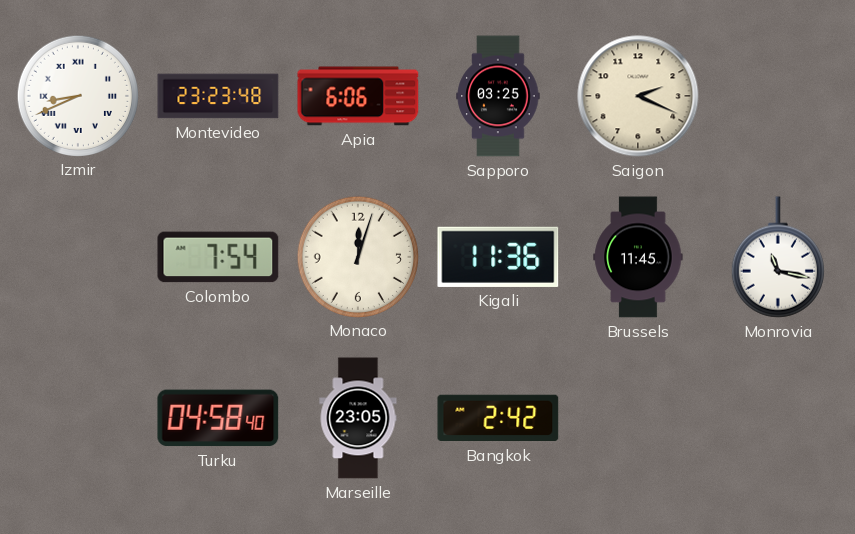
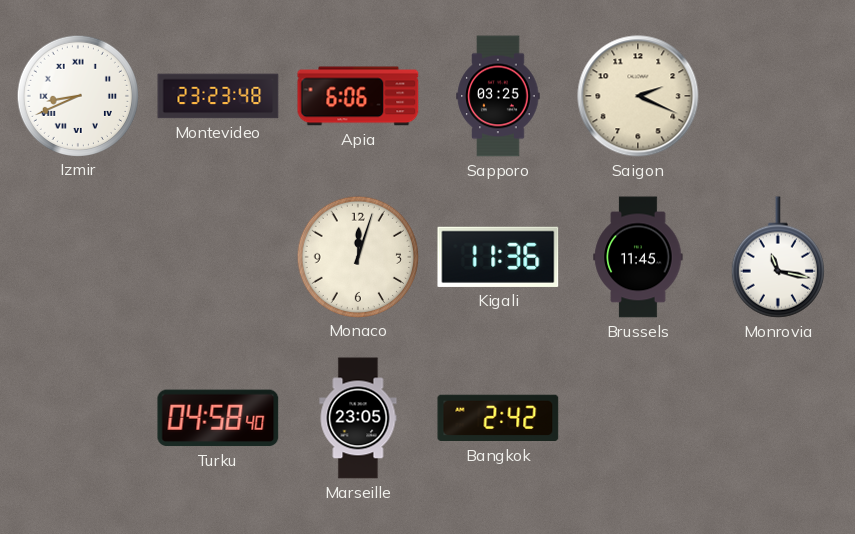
Colombo: 7:54 -> none
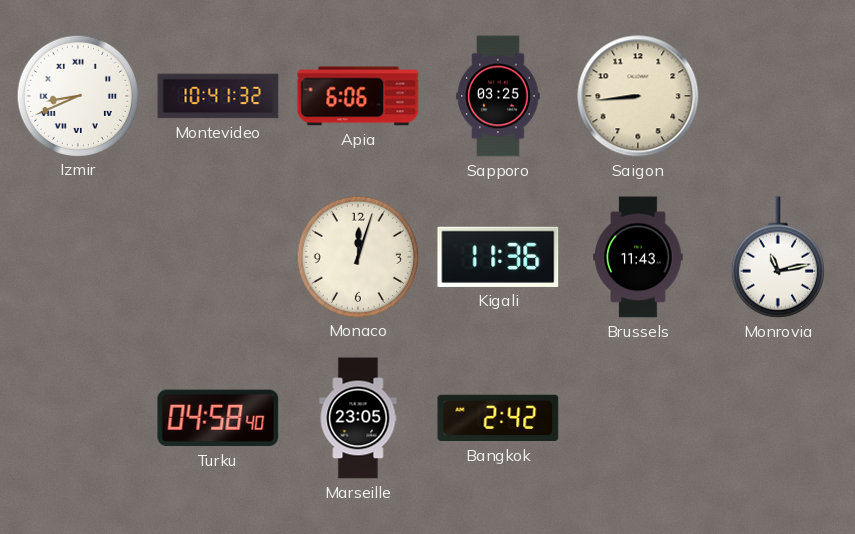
Montevideo: 23:23 -> 10:41
Saigon: 2:19 -> 8:44
Brussels: 11:45 -> 11:43
Monrovia: 11:17 -> 11:13
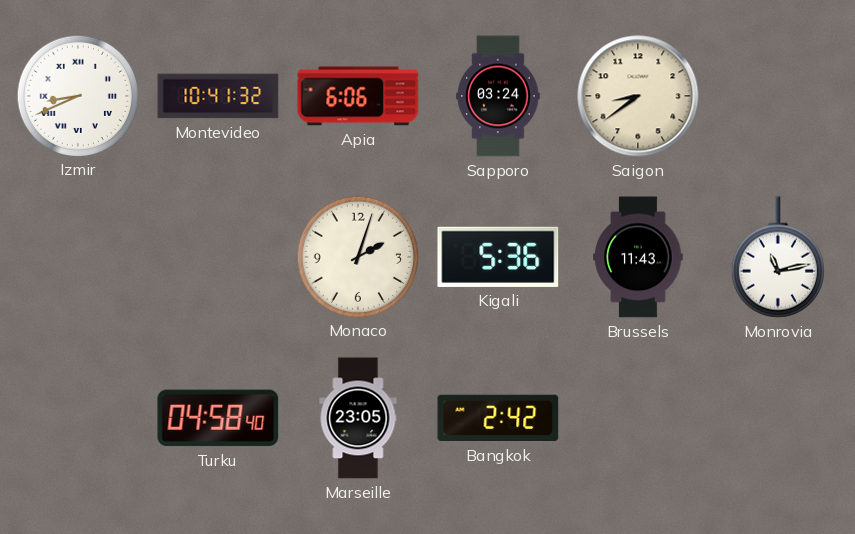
Sapporo: 03:25 -> 03:24
Saigon: 8:44 -> 8:39
Monaco: 12:03 -> 2:03
Kigali: 11:36 -> 5:36
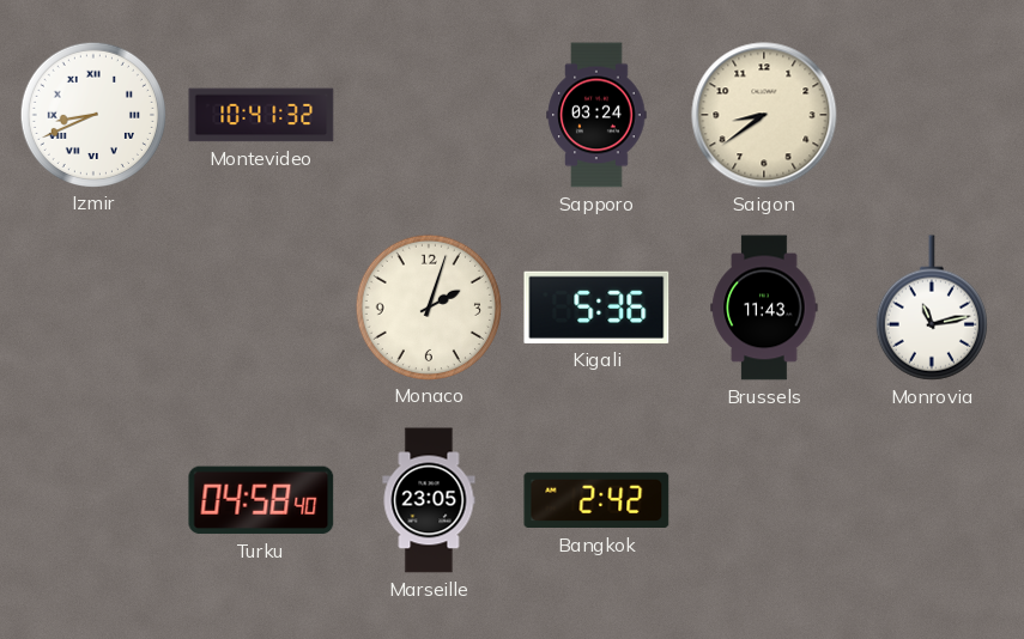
Apia: 6:06 -> none
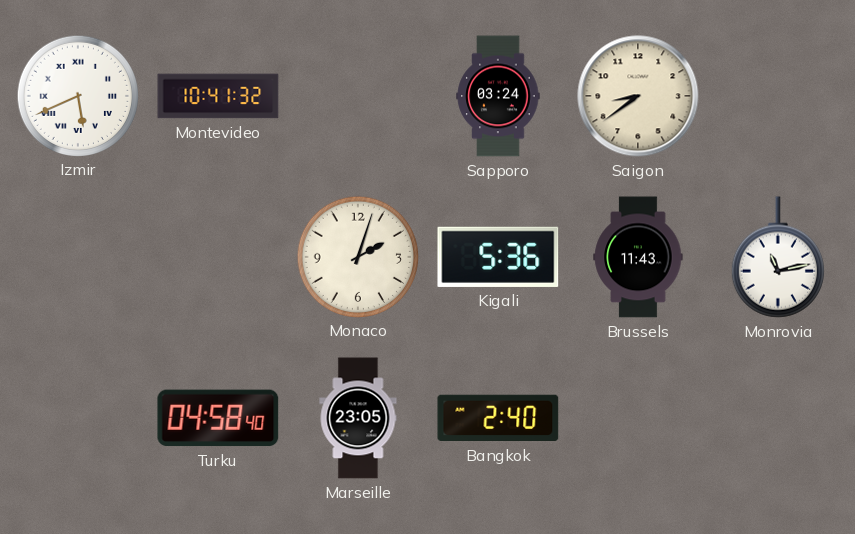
Izmir: 8:41 -> 5:41
Bangkok: 2:42 -> 2:40
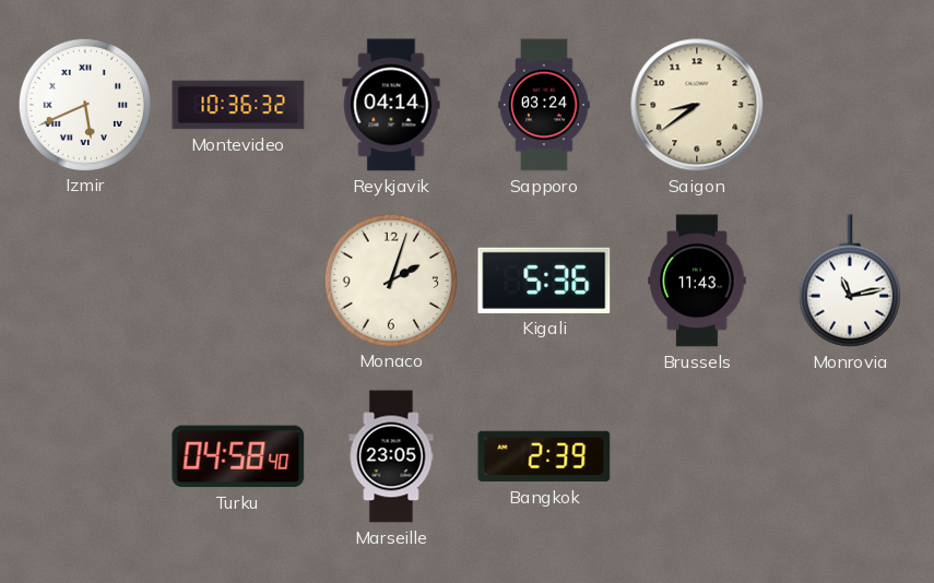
Montevideo: 10:41 -> 10:36
Reykjavik: none -> 04:14
Bangkok: 2:40 -> 2:39
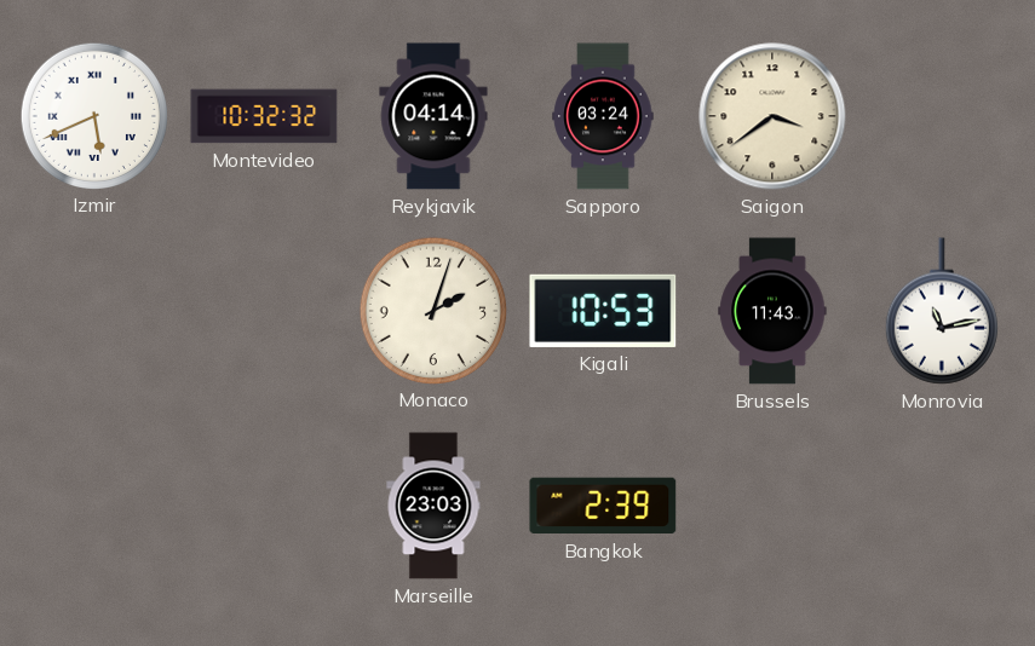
Montevideo: 10:36 -> 10:32
Saigon: 8:39 -> 3:39
Kigali: 5:36 -> 10:53
Turku: 04:58 -> none
Marseille: 23:05 -> 23:03
